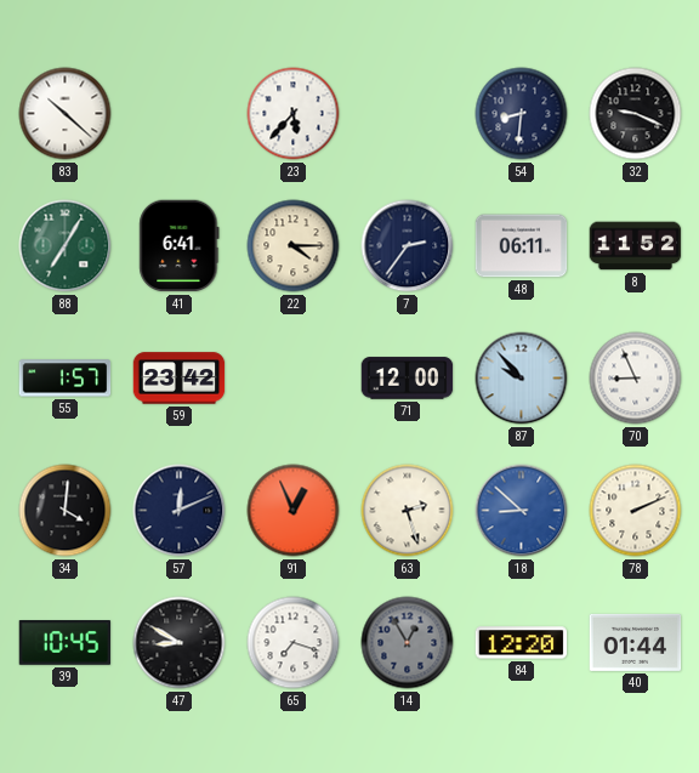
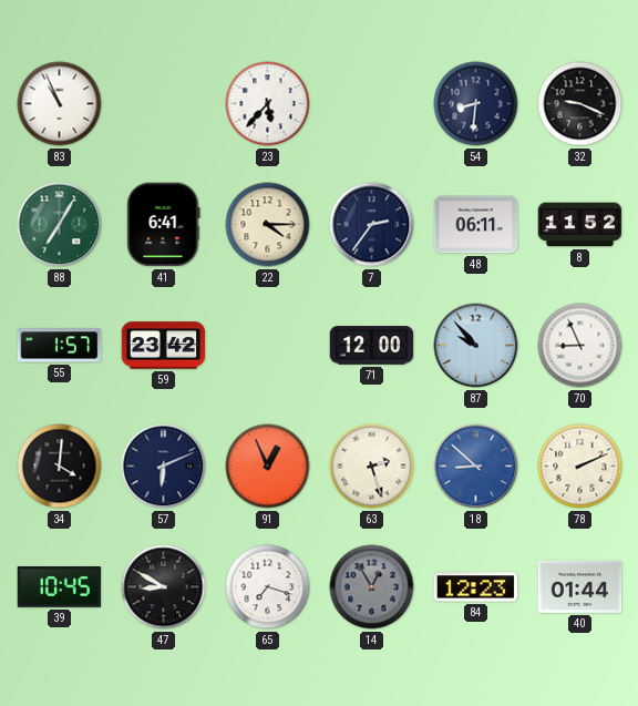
83: 10:22 -> 10:56
57: 12:11 -> 6:11
84: 12:20 -> 12:23
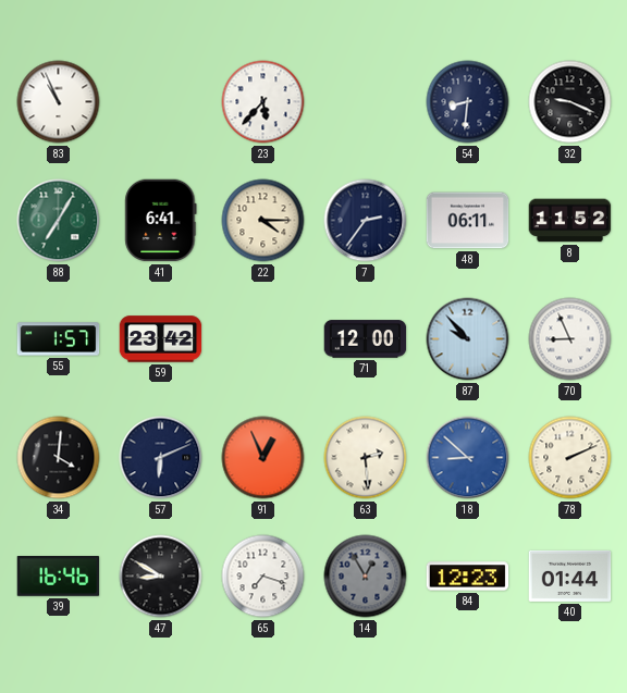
63: 2:27 -> 2:29
39: 10:45 -> 16:46
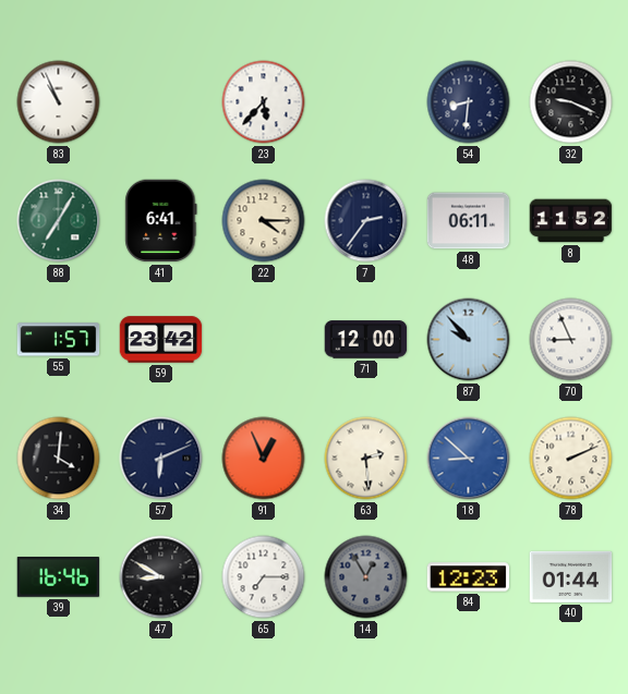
65: 7:18 -> 7:15
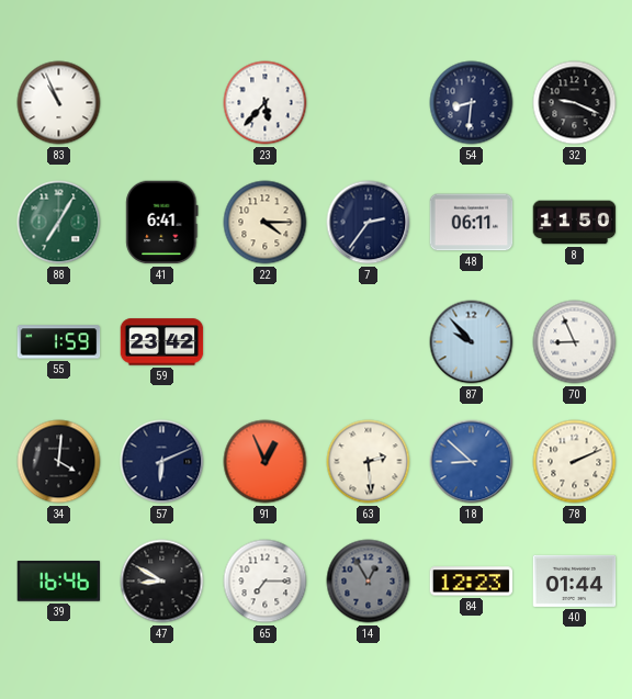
8: 11:52 -> 11:50
55: 1:57 -> 1:59
71: 12:00 -> none
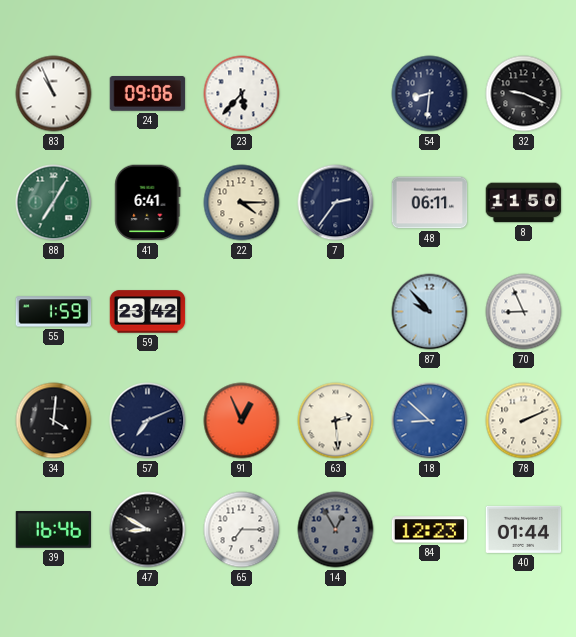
24: none -> 09:06
57: 6:11 -> 7:11
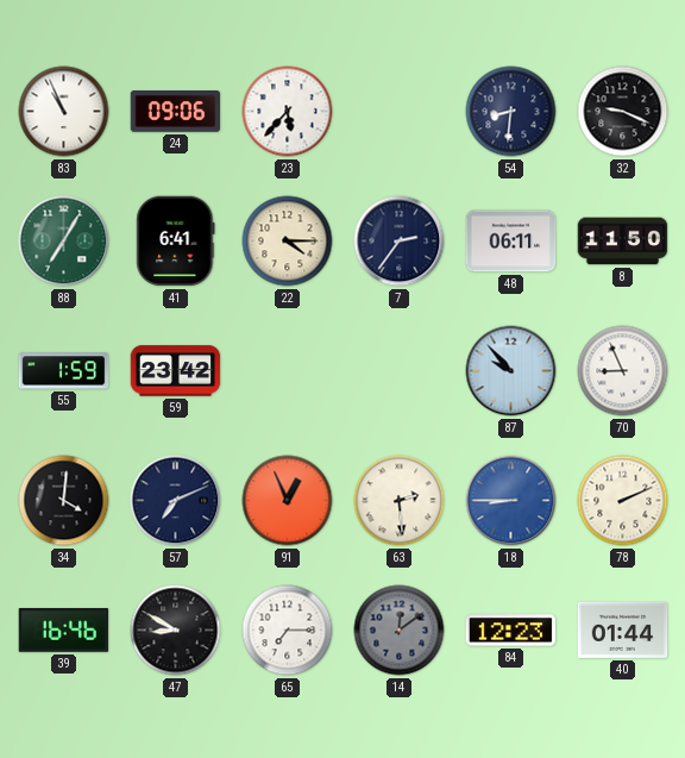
18: 8:52 -> 8:45
14: 12:55 -> 12:09
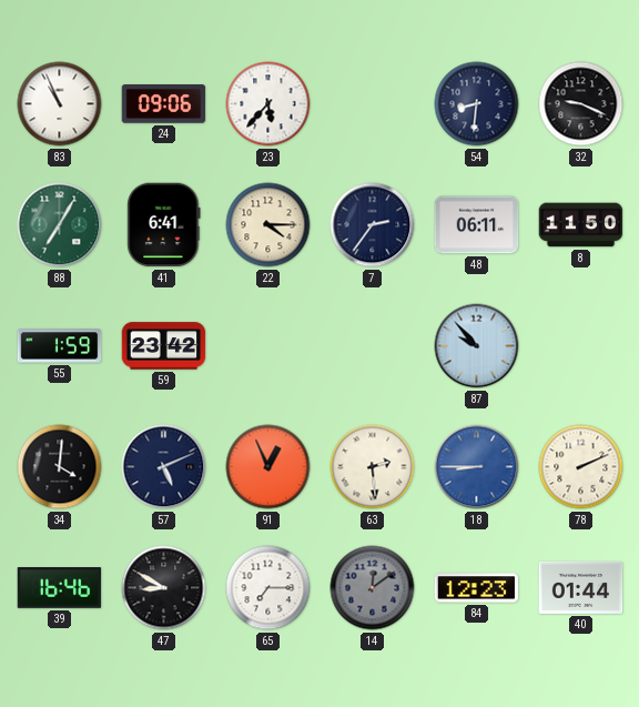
70: 8:56 -> none
57: 7:11 -> 5:11
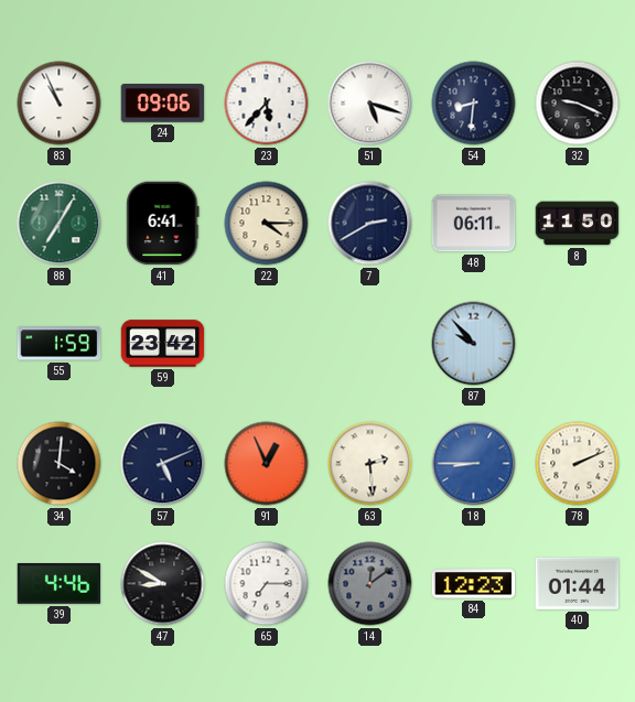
51: none -> 5:18
7: 2:36 -> 2:40
39: 16:46 -> 4:46
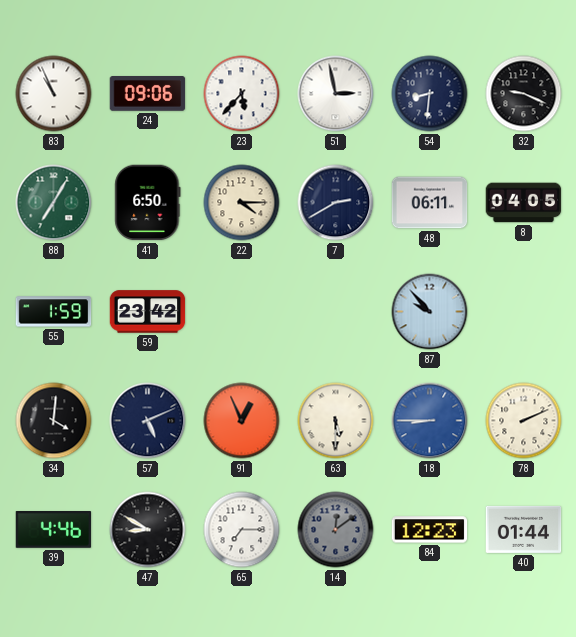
51: 5:18 -> 2:58
41: 6:41 -> 6:50
8: 11:50 -> 04:05
63: 2:29 -> 5:30
